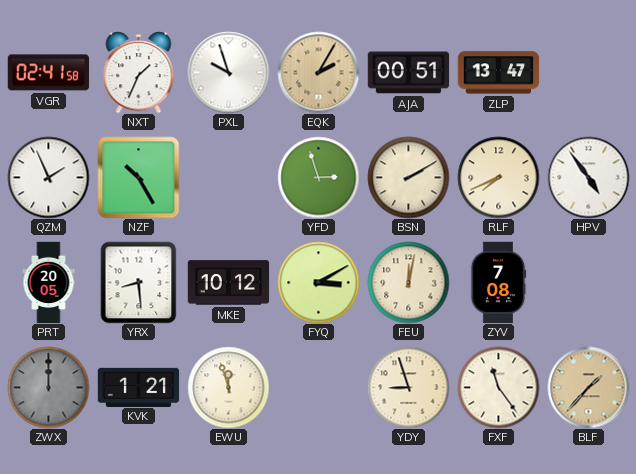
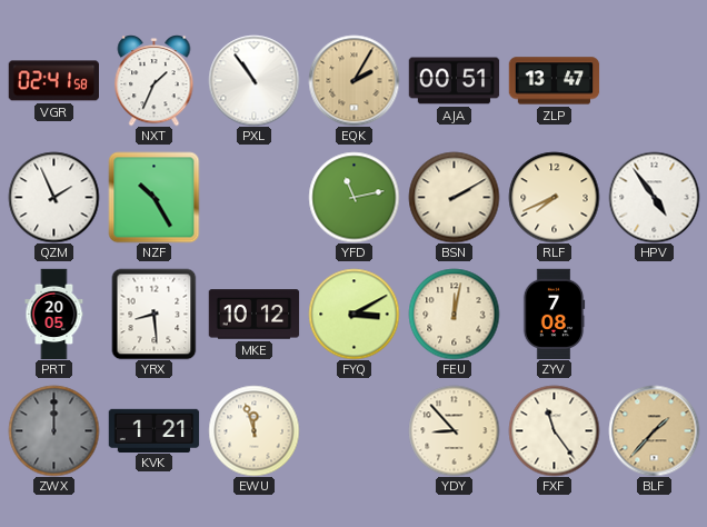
PXL: 9:57 -> 10:54
YFD: 2:57 -> 11:13
YDY: 8:57 -> 8:53
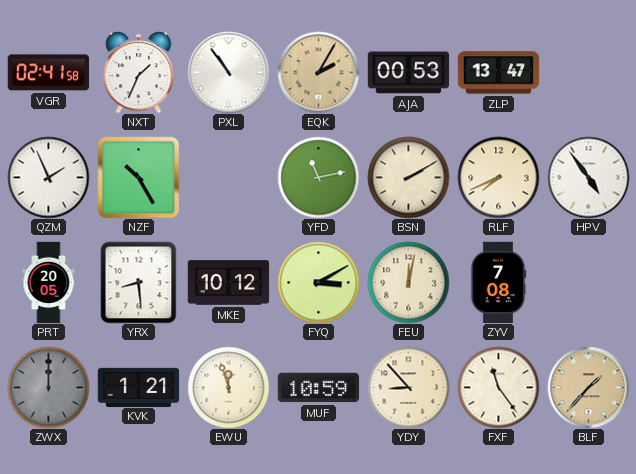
AJA: 00:51 -> 00:53
MUF: none -> 10:59
